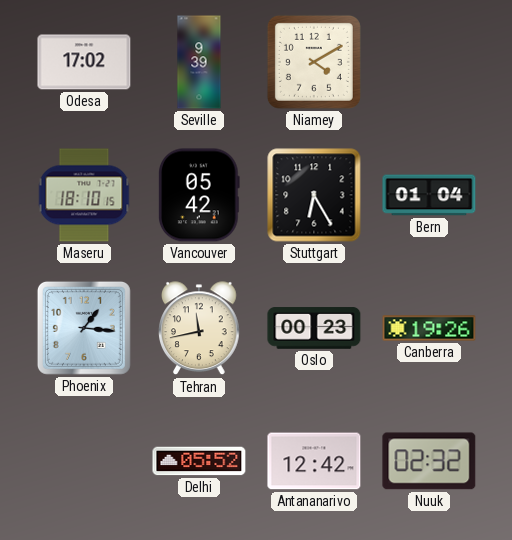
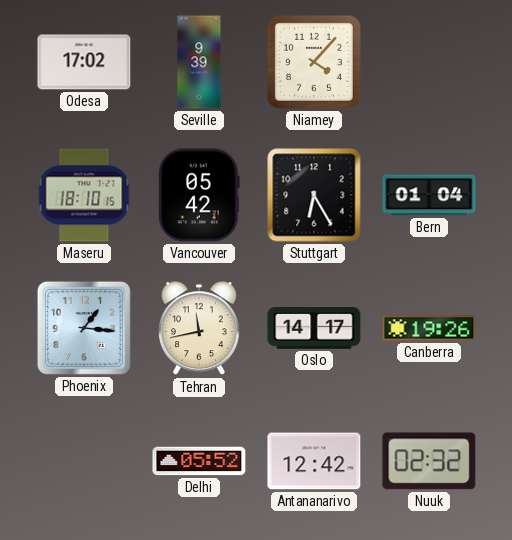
Niamey: 4:10 -> 4:07
Oslo: 00:23 -> 14:17
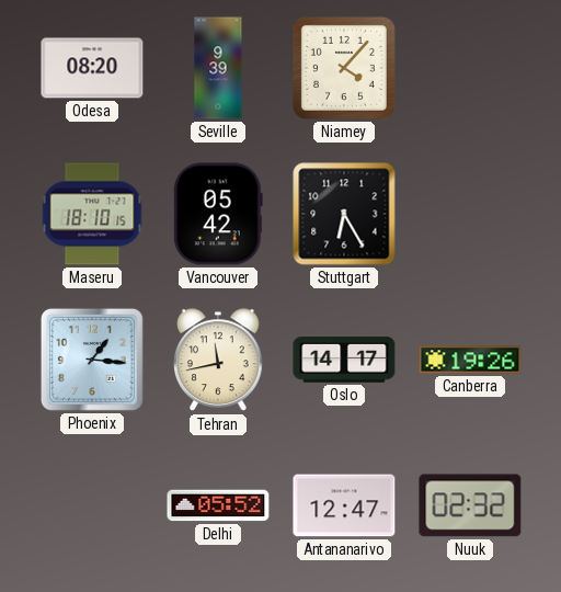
Odesa: 17:02 -> 08:20
Bern: 01:04 -> none
Antananarivo: 12:42 -> 12:47
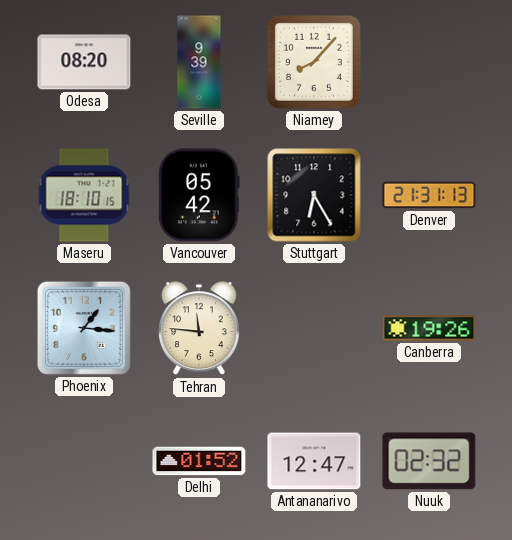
Niamey: 4:07 -> 8:07
Denver: none -> 21:31
Tehran: 11:43 -> 11:46
Oslo: 14:17 -> none
Delhi: 05:52 -> 01:52
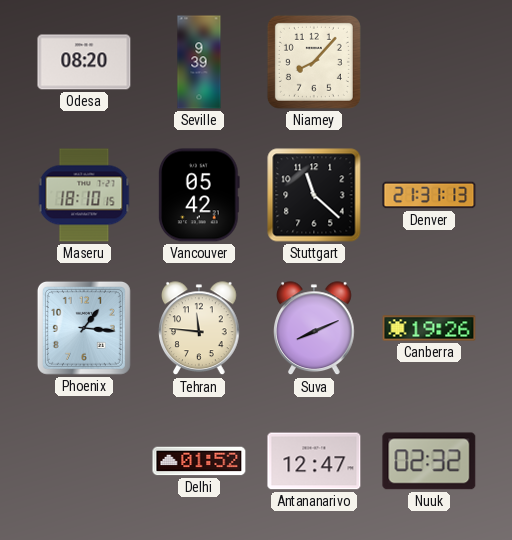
Stuttgart: 6:25 -> 11:22
Suva: none -> 8:11
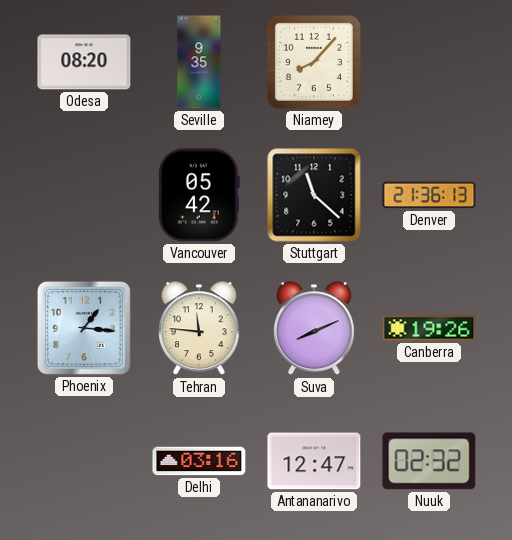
Seville: 9:39 -> 9:35
Maseru: 18:10 -> none
Denver: 21:31 -> 21:36
Delhi: 01:52 -> 03:16
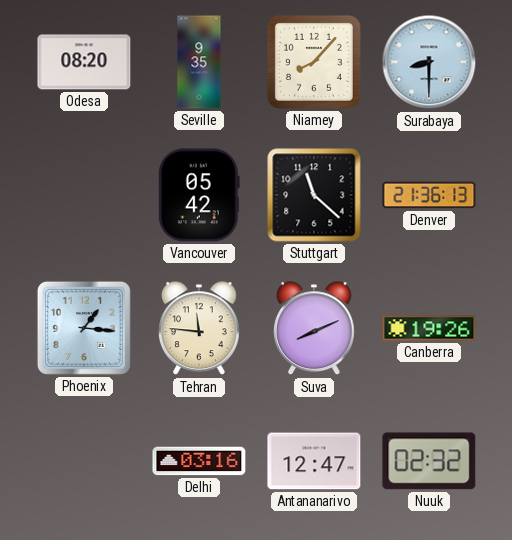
Surabaya: none -> 8:30
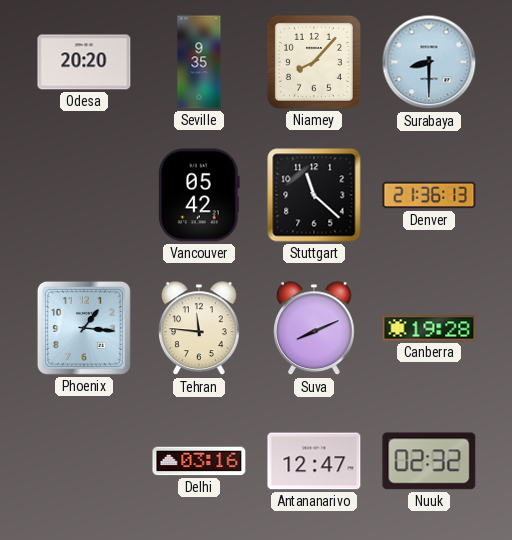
Odesa: 08:20 -> 20:20
Canberra: 19:26 -> 19:28
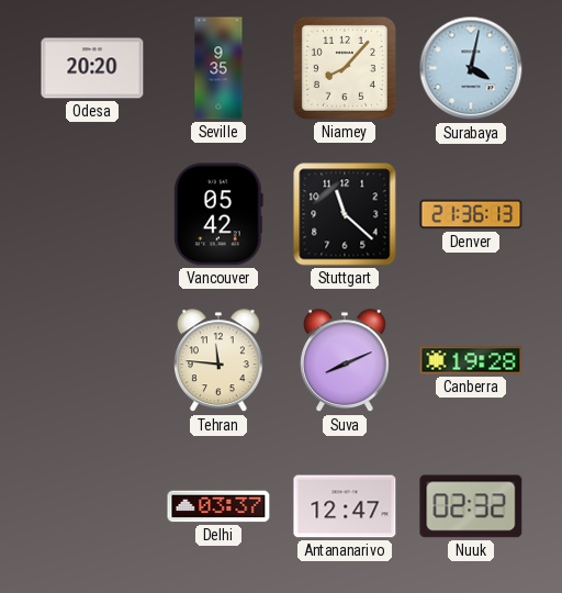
Surabaya: 8:30 -> 4:02
Phoenix: 1:16 -> none
Delhi: 03:16 -> 03:37
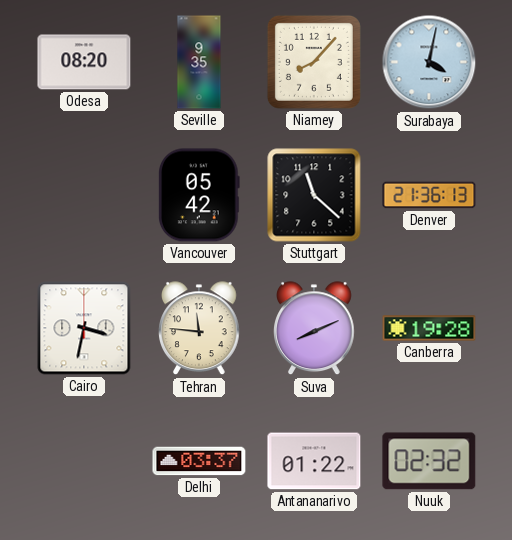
Odesa: 20:20 -> 08:20
Cairo: none -> 3:32
Antananarivo: 12:47 -> 01:22
